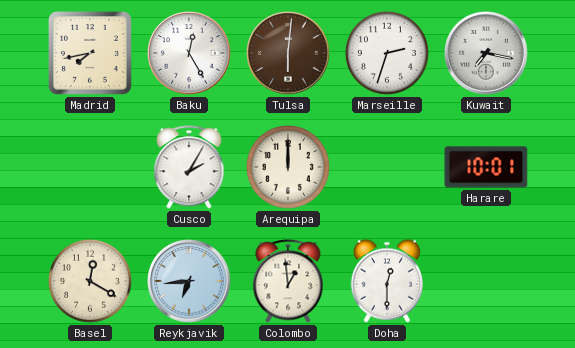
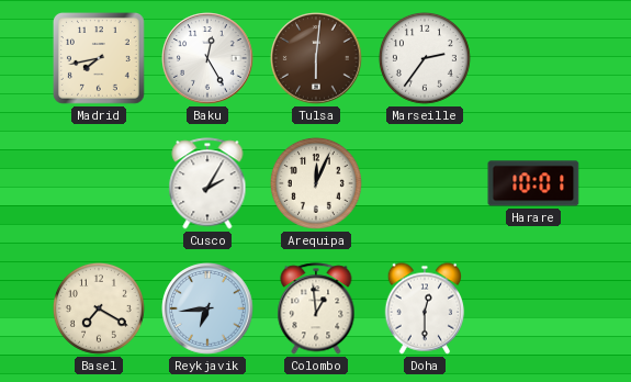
Marseille: 2:33 -> 2:36
Kuwait: 7:17 -> none
Arequipa: 12:00 -> 12:04
Basel: 12:20 -> 7:20
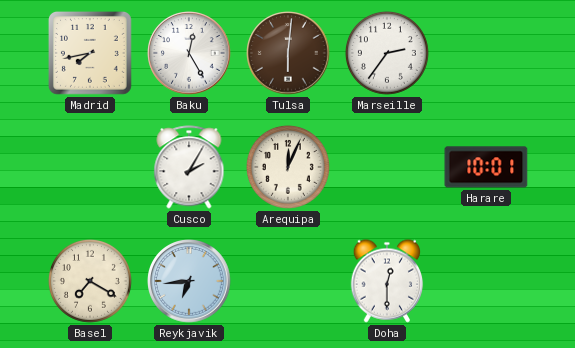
Colombo: 12:59 -> none
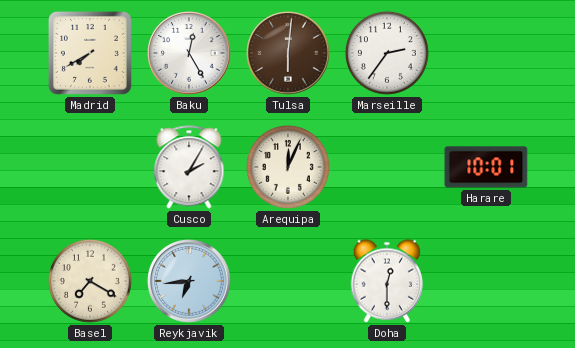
Madrid: 7:43 -> 7:40
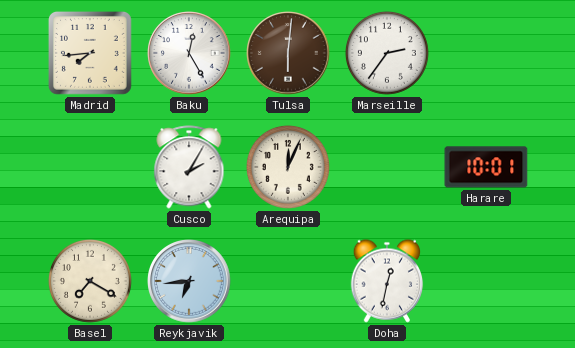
Madrid: 7:40 -> 7:44
Doha: 12:30 -> 12:32
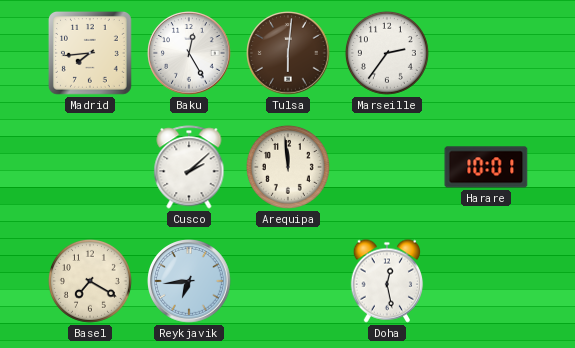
Cusco: 2:05 -> 2:08
Arequipa: 12:04 -> 11:59
Doha: 12:32 -> 12:28
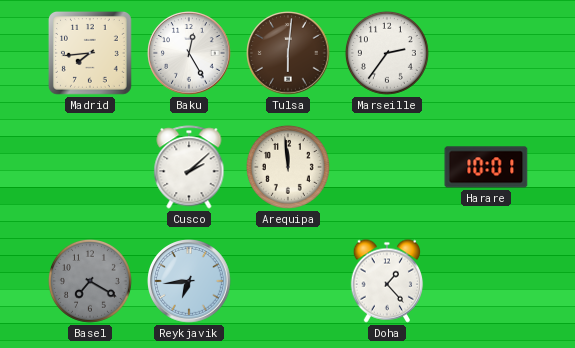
Basel dial: cream -> grey
Doha: 12:28 -> 1:23
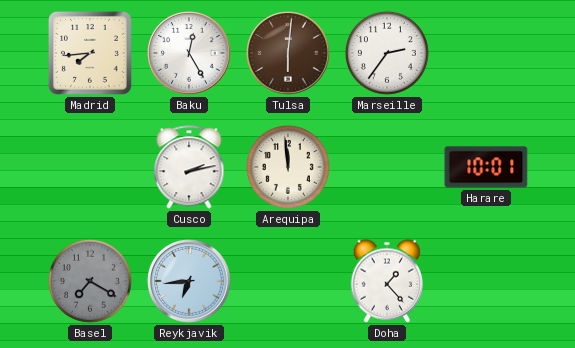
Cusco: 2:08 -> 2:13
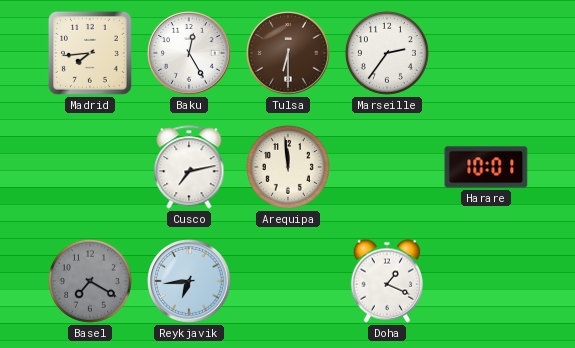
Tulsa: 6:01 -> 6:30
Cusco: 2:13 -> 7:13
Doha: 1:23 -> 1:19
